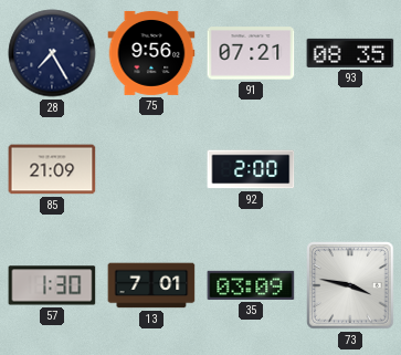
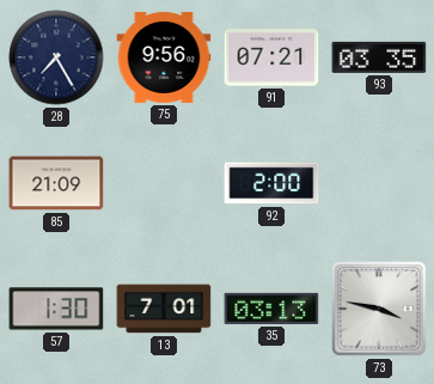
93: 08:35 -> 03:35
35: 03:09 -> 03:13
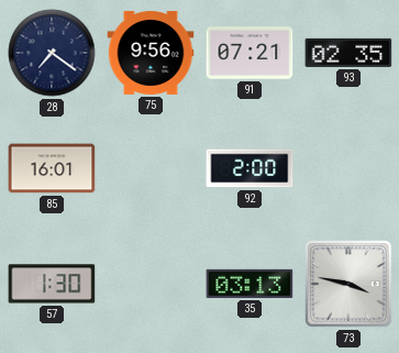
28: 7:25 -> 7:21
93: 03:35 -> 02:35
85: 21:09 -> 16:01
13: 7:01 -> none
